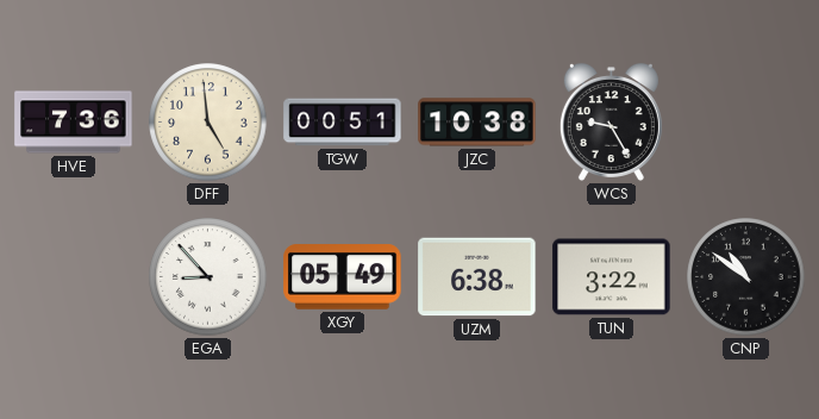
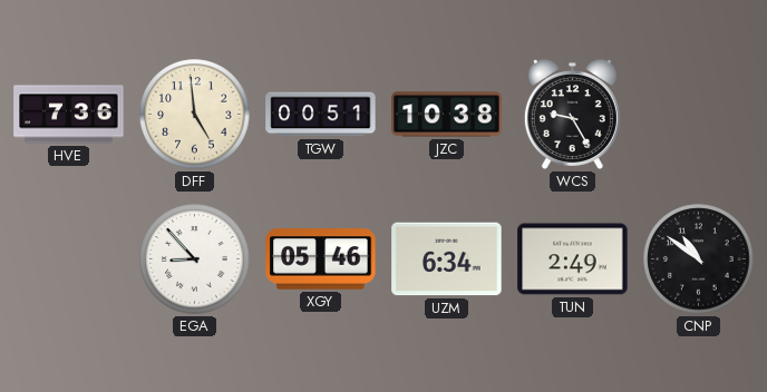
XGY: 05:49 -> 05:46
UZM: 6:38 -> 6:34
TUN: 3:22 -> 2:49
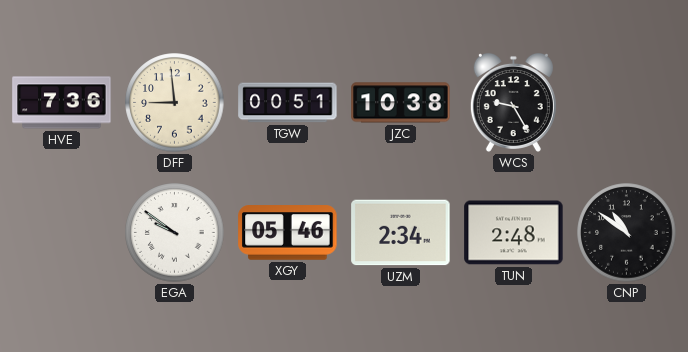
DFF: 4:59 -> 8:59
EGA: 8:53 -> 9:51
UZM: 6:34 -> 2:34
TUN: 2:49 -> 2:48
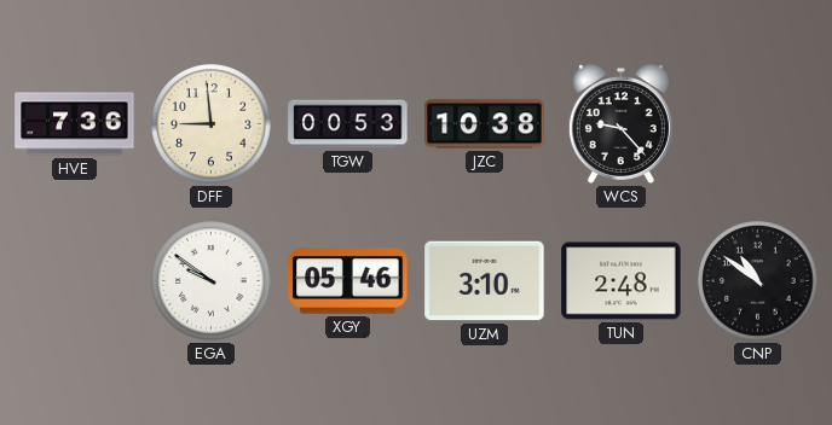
TGW: 00:51 -> 00:53
WCS: 9:25 -> 9:23
UZM: 2:34 -> 3:10
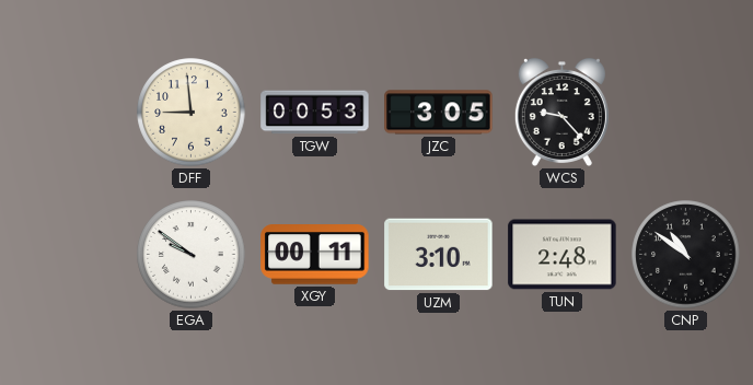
HVE: 7:36 -> none
JZC: 10:38 -> 3:05
XGY: 05:46 -> 00:11
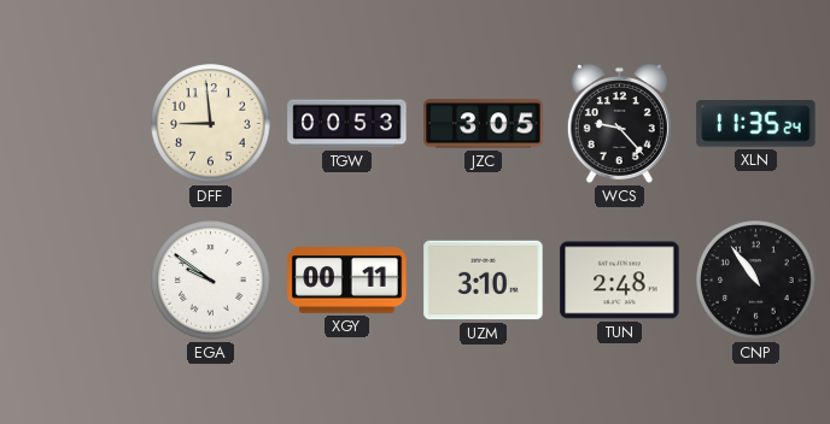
XLN: none -> 11:35
CNP: 10:51 -> 10:54
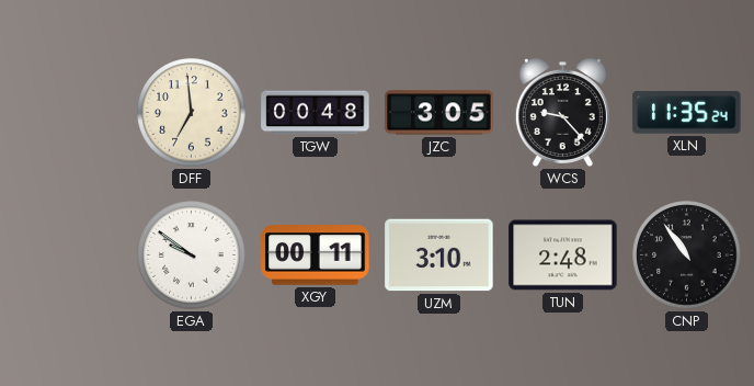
DFF: 8:59 -> 6:59
TGW: 00:53 -> 00:48
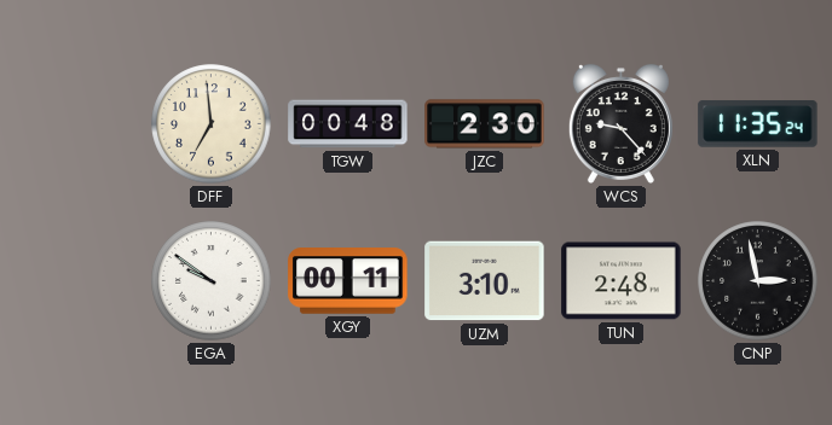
JZC: 3:05 -> 2:30
CNP: 10:54 -> 2:58
